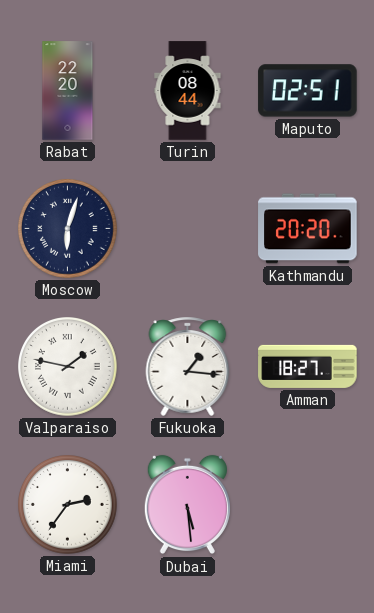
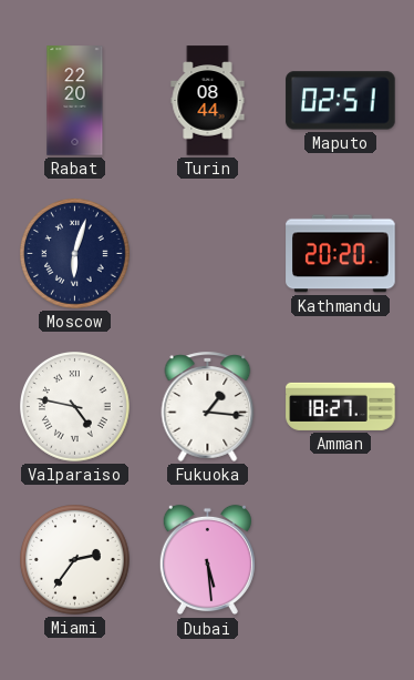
Valparaiso: 1:47 -> 4:47
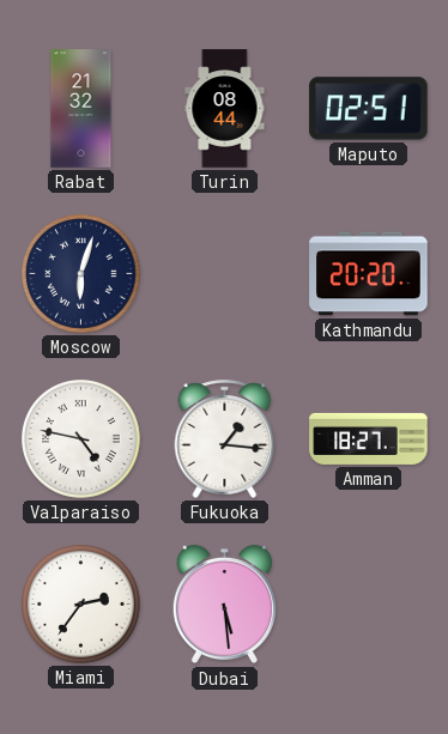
Rabat: 22:20 -> 21:32
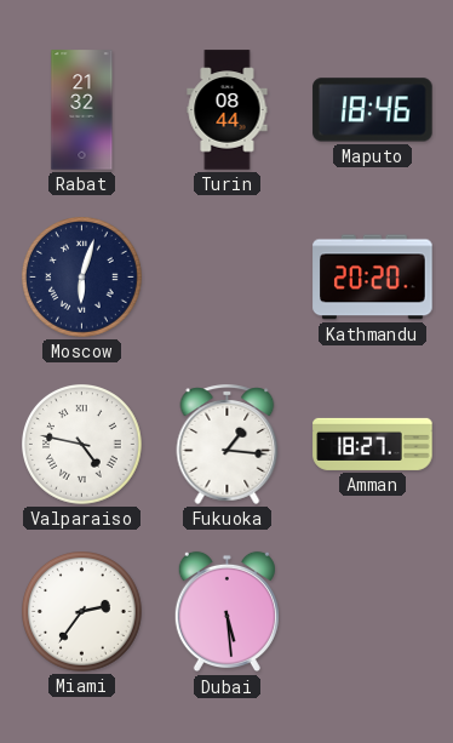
Maputo: 02:51 -> 18:46
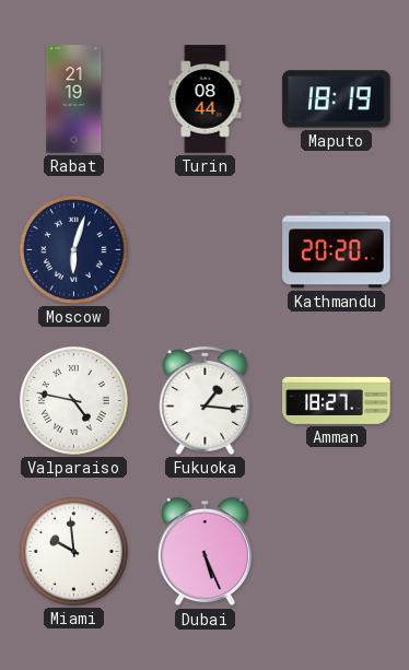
Rabat: 21:32 -> 21:19
Maputo: 18:46 -> 18:19
Miami: 2:36 -> 9:59
Dubai: 5:29 -> 5:26
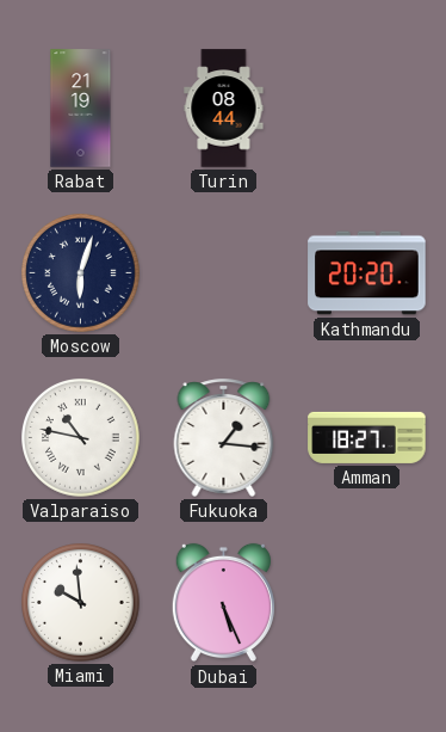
Maputo: 18:19 -> none
Valparaiso: 4:47 -> 10:47
